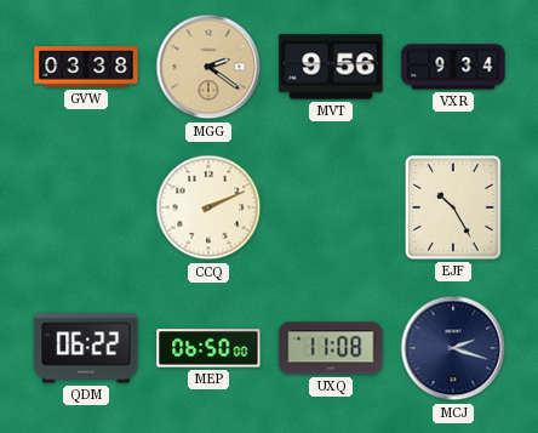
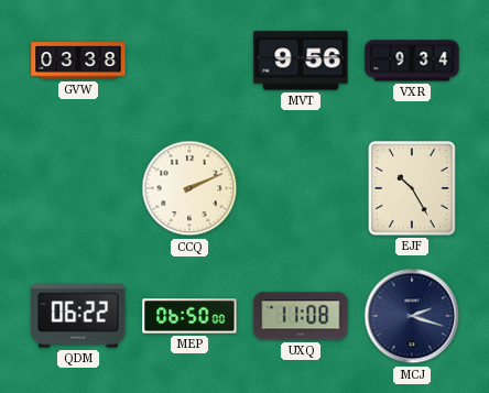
MGG: 2:21 -> none
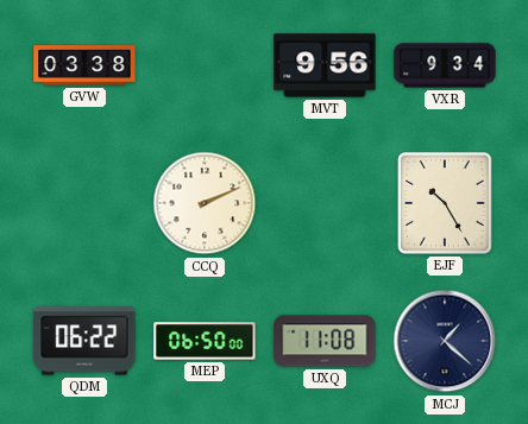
MCJ: 2:18 -> 1:22
